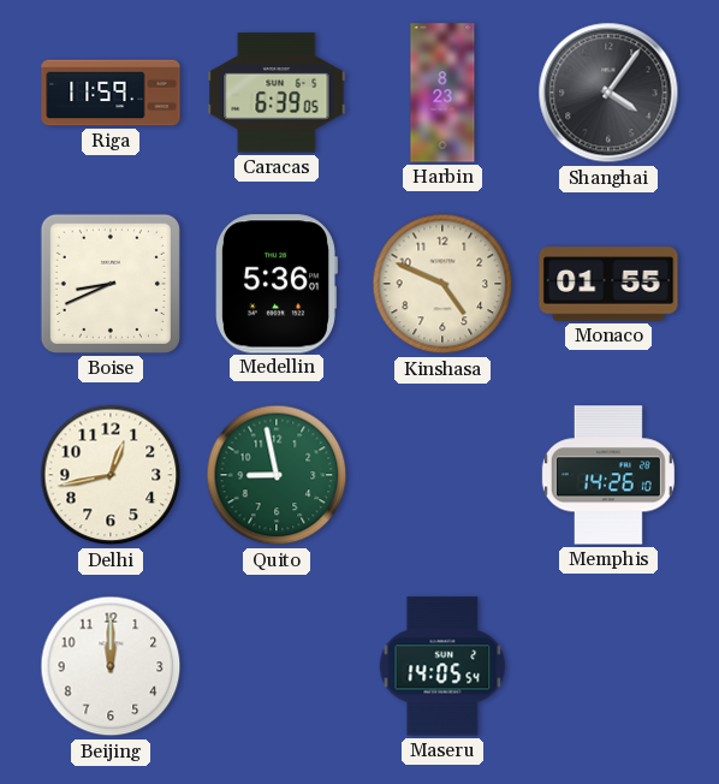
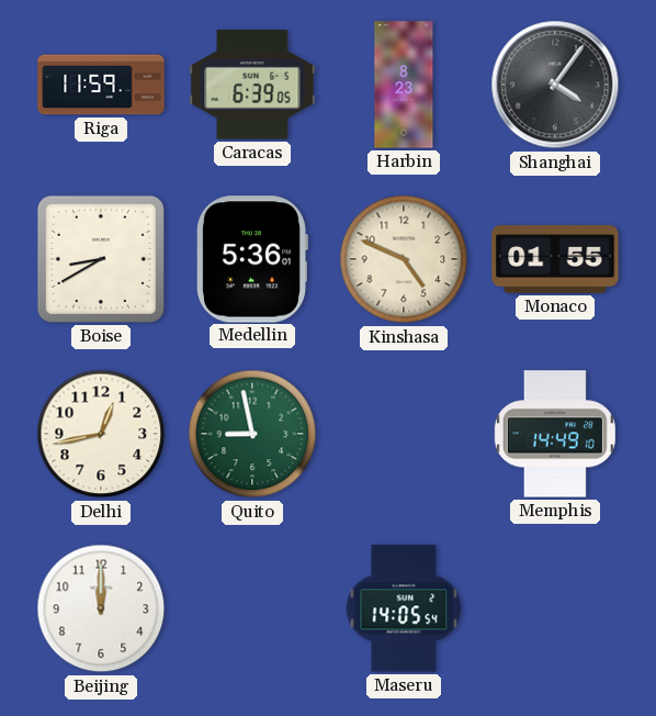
Boise: 8:41 -> 8:40
Memphis: 14:26 -> 14:49
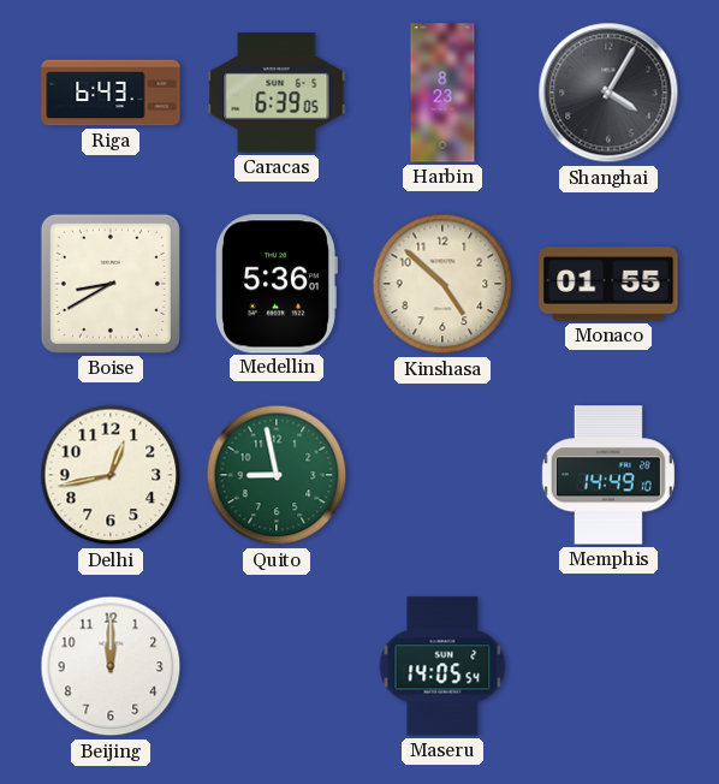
Riga: 11:59 -> 6:43
Shanghai: 4:06 -> 4:05
Kinshasa: 4:49 -> 4:52
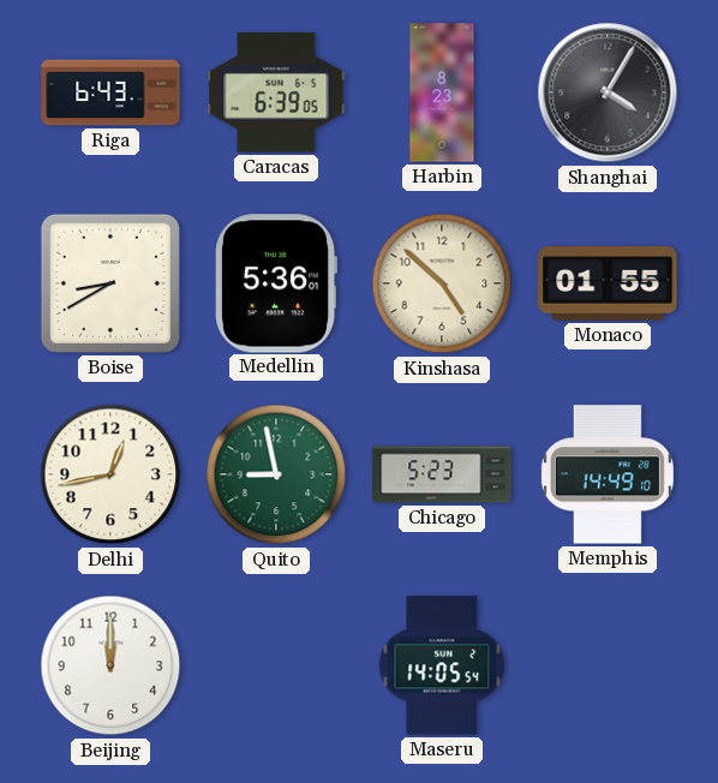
Chicago: none -> 5:23
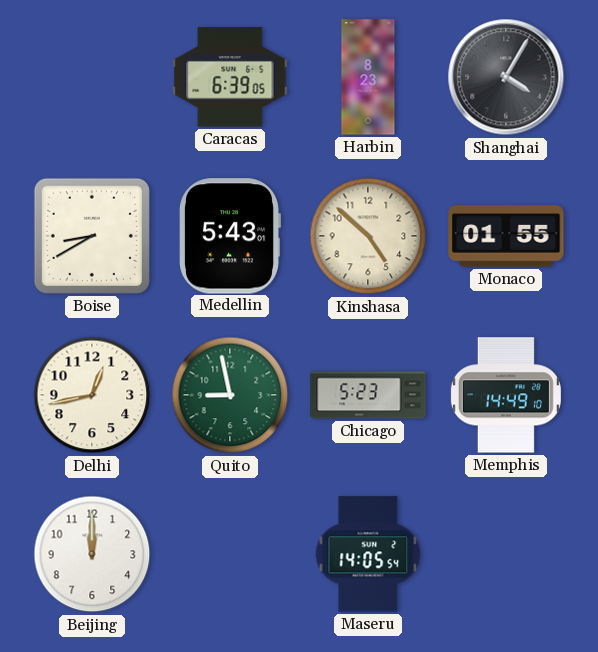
Riga: 6:43 -> none
Medellin: 5:36 -> 5:43
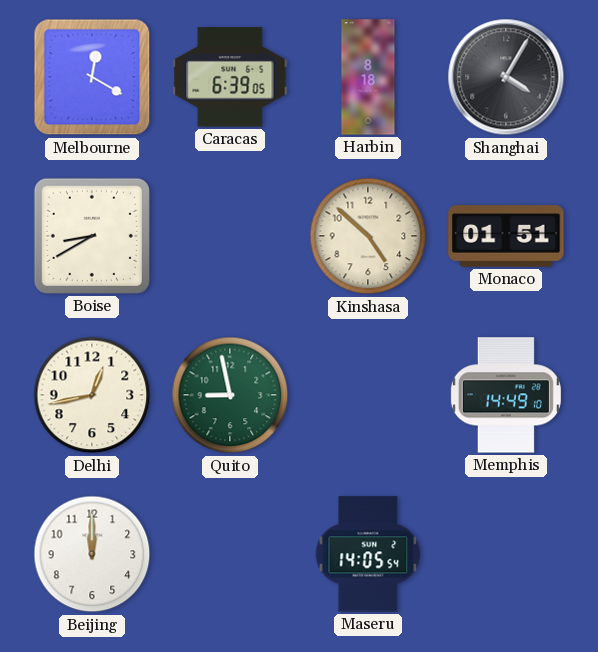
Melbourne: none -> 12:20
Harbin: 8:23 -> 8:18
Medellin: 5:43 -> none
Monaco: 01:55 -> 01:51
Chicago: 5:23 -> none
